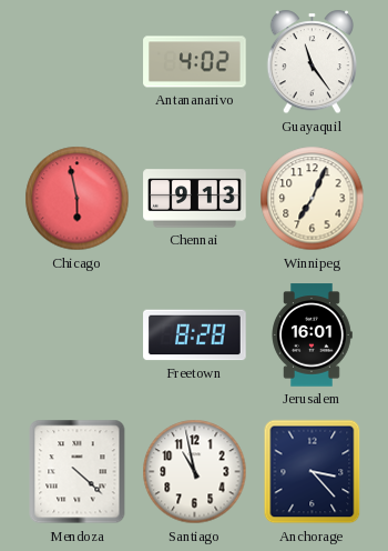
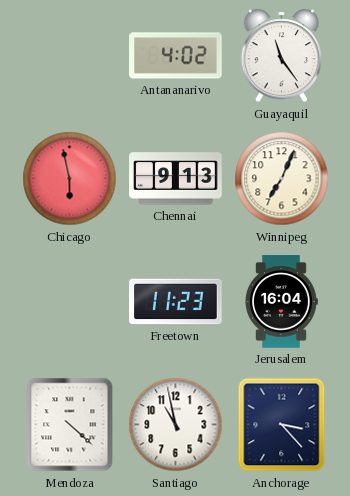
Freetown: 8:28 -> 11:23
Jerusalem: 16:01 -> 16:04
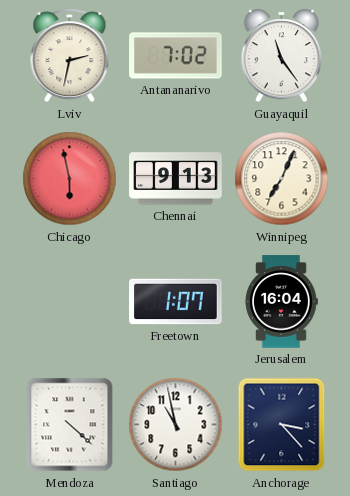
Lviv: none -> 2:32
Antananarivo: 4:02 -> 7:02
Freetown: 11:23 -> 1:07
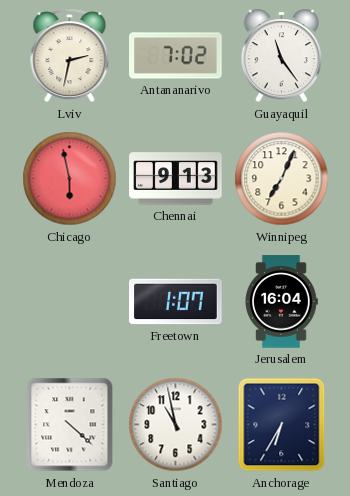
Anchorage: 3:23 -> 6:35
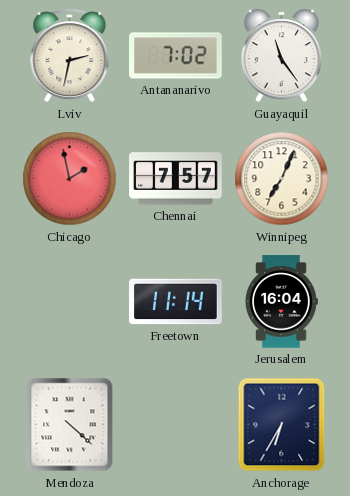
Chicago: 5:58 -> 1:58
Chennai: 9:13 -> 7:57
Freetown: 1:07 -> 11:14
Santiago: 10:58 -> none
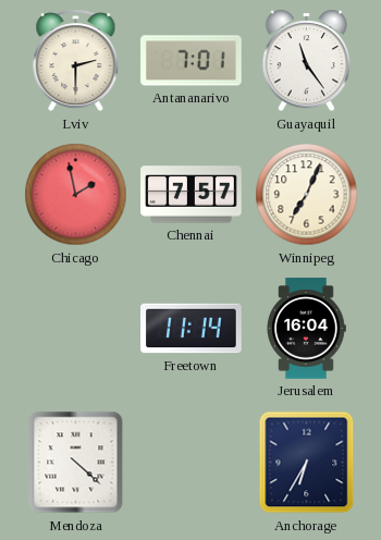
Lviv: 2:32 -> 2:30
Antananarivo: 7:02 -> 7:01
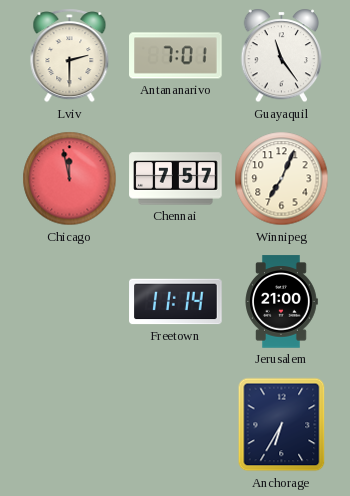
Chicago: 1:58 -> 11:58
Jerusalem: 16:04 -> 21:00
Mendoza: 4:22 -> none
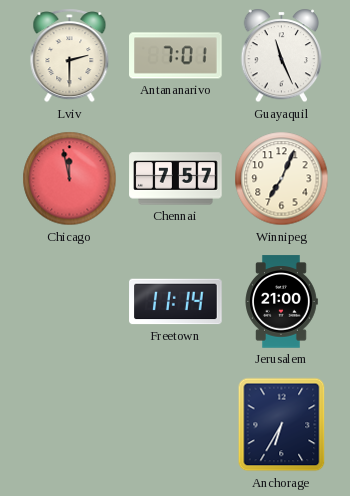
Guayaquil: 11:24 -> 11:26
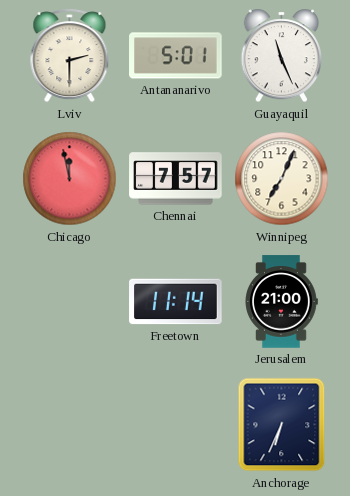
Antananarivo: 7:01 -> 5:01
Anchorage: 6:35 -> 6:34
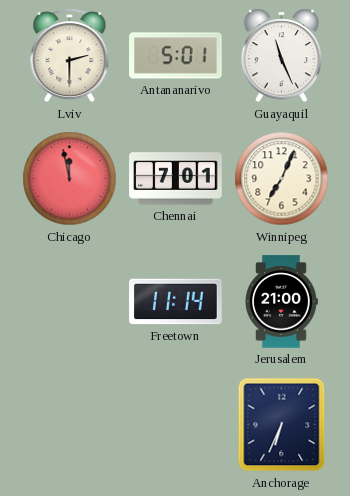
Chennai: 7:57 -> 7:01
